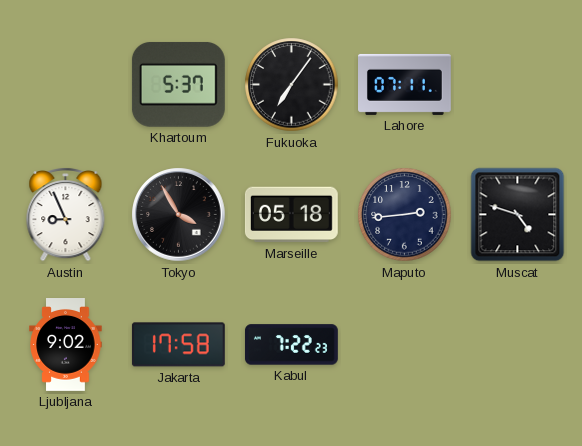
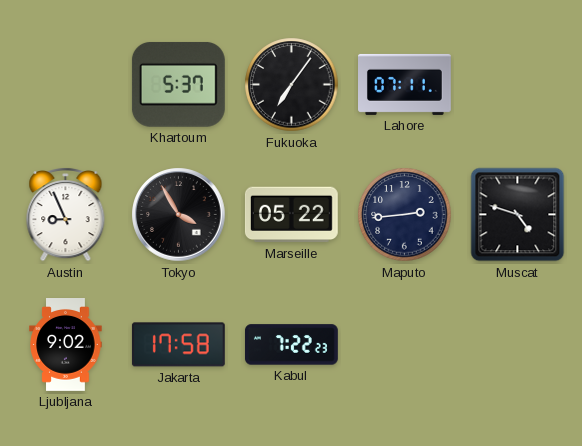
Marseille: 05:18 -> 05:22
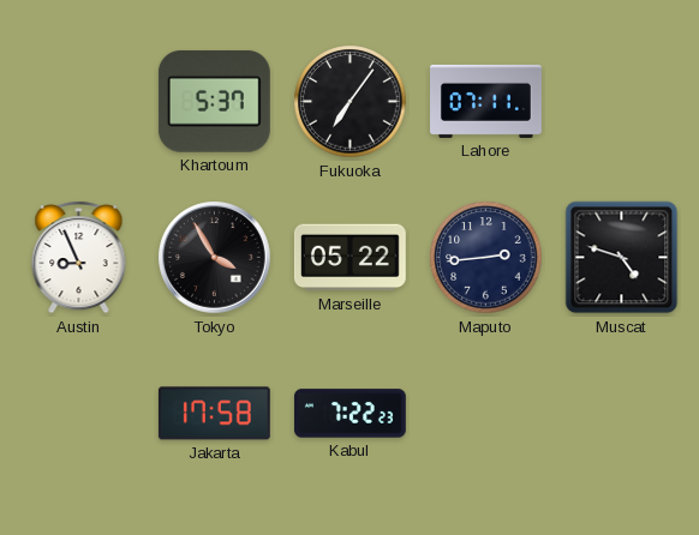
Ljubljana: 9:02 -> none
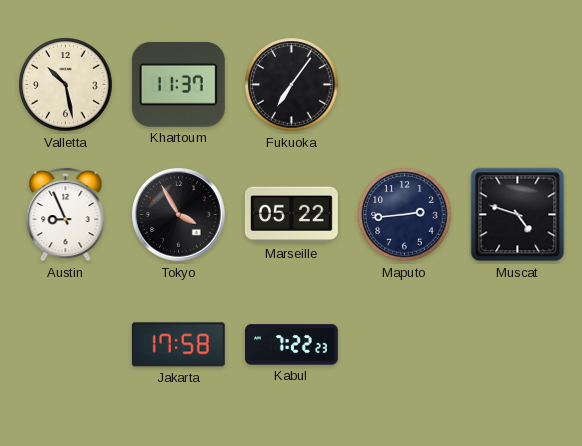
Valletta: none -> 10:28
Khartoum: 5:37 -> 11:37
Lahore: 07:11 -> none
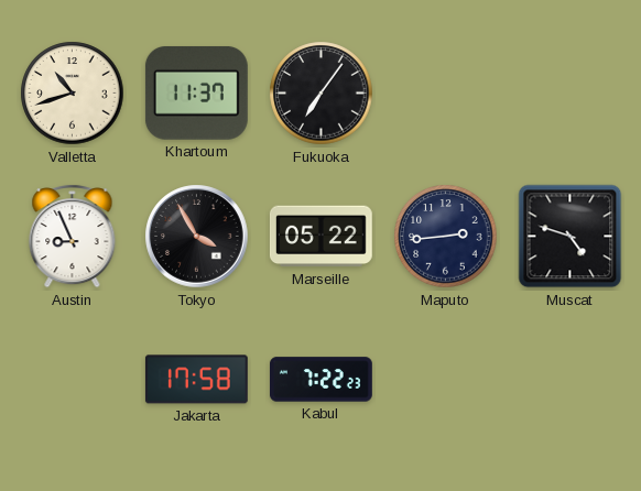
Valletta: 10:28 -> 10:42
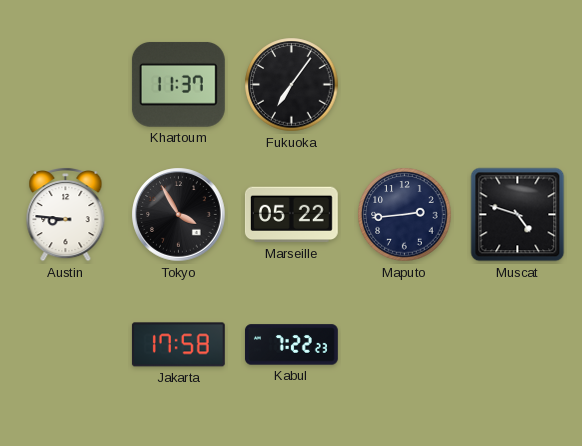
Valletta: 10:42 -> none
Austin: 8:56 -> 8:46
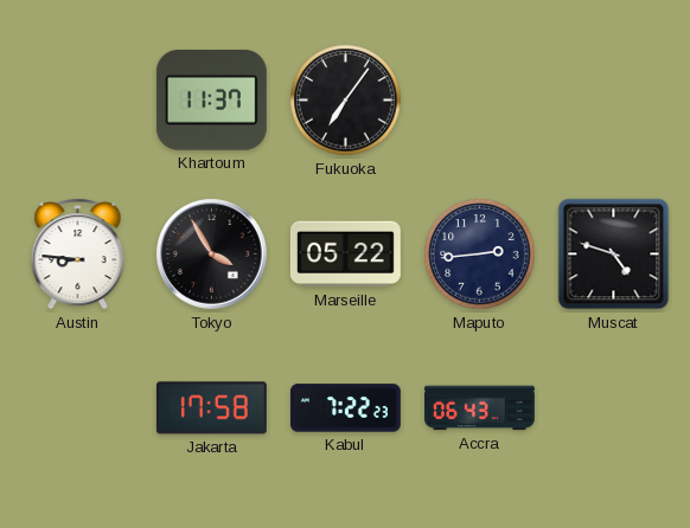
Accra: none -> 06:43
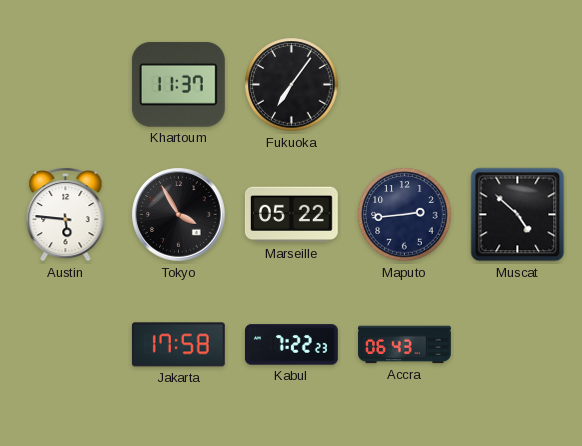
Austin: 8:46 -> 5:46
Muscat: 4:48 -> 4:52
